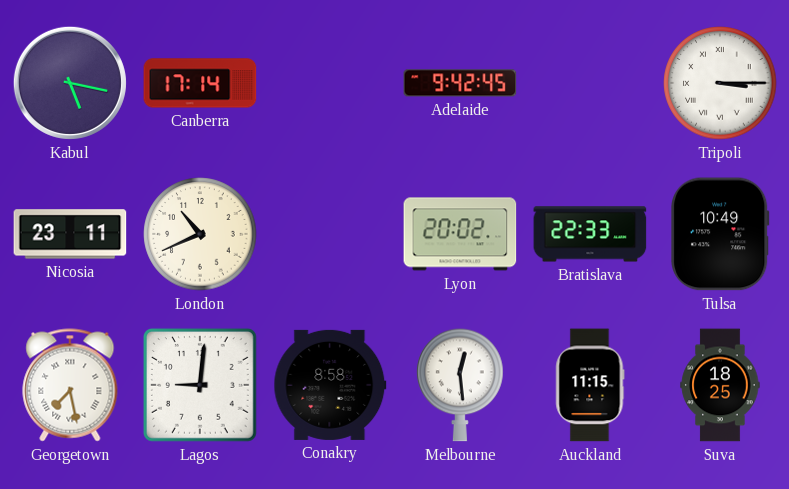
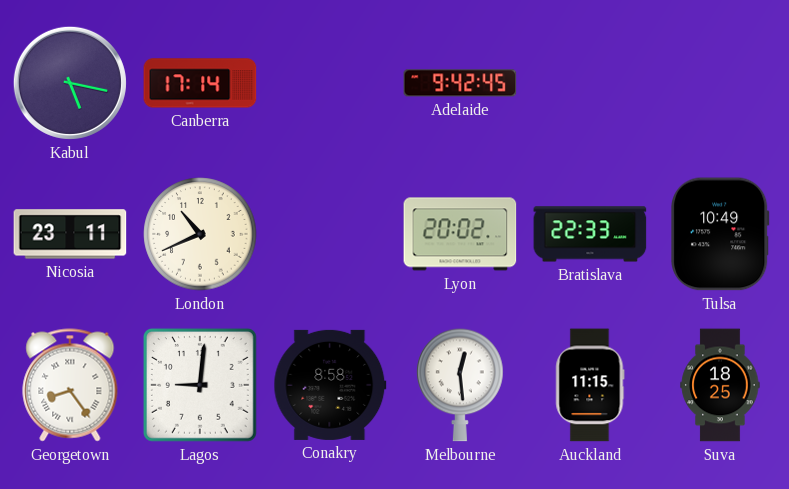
Tripoli: 3:15 -> none
Georgetown: 7:28 -> 8:24
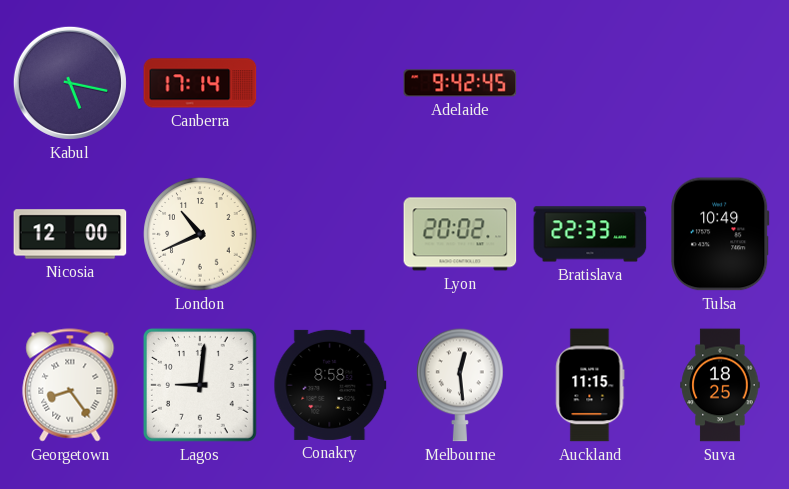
Nicosia: 23:11 -> 12:00
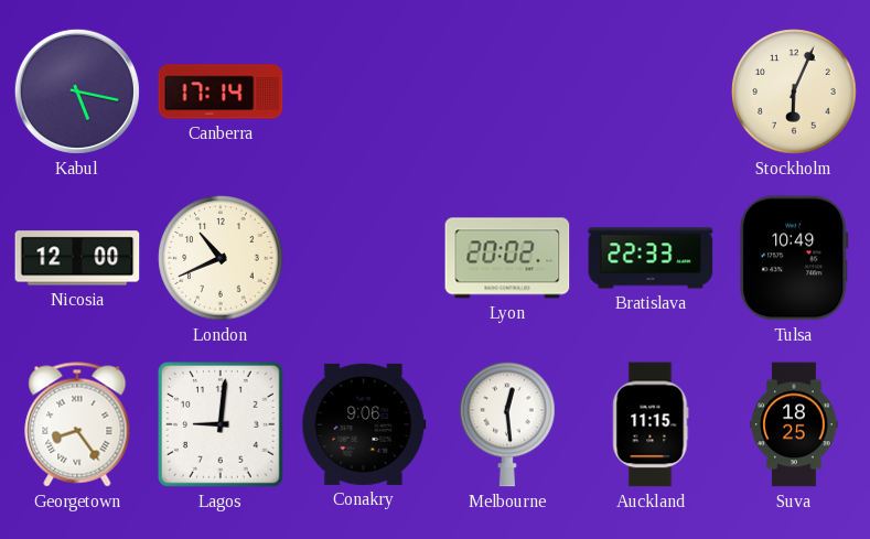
Adelaide: 9:42 -> none
Stockholm: none -> 6:04
Conakry: 8:58 -> 9:06
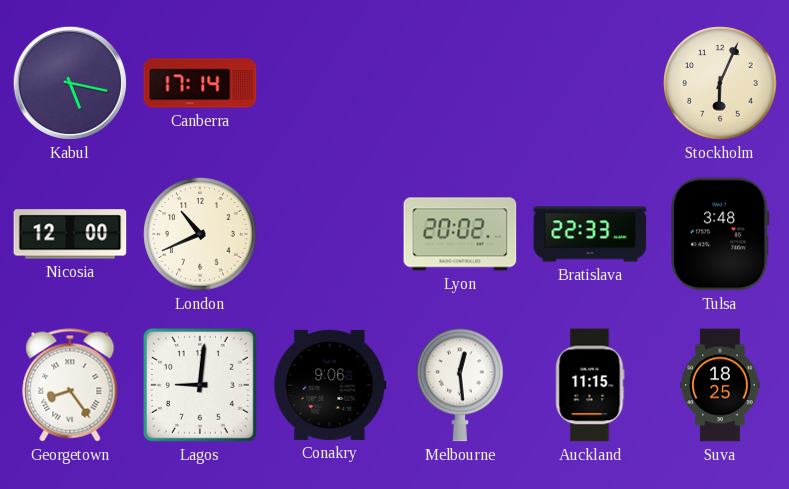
Tulsa: 10:49 -> 3:48
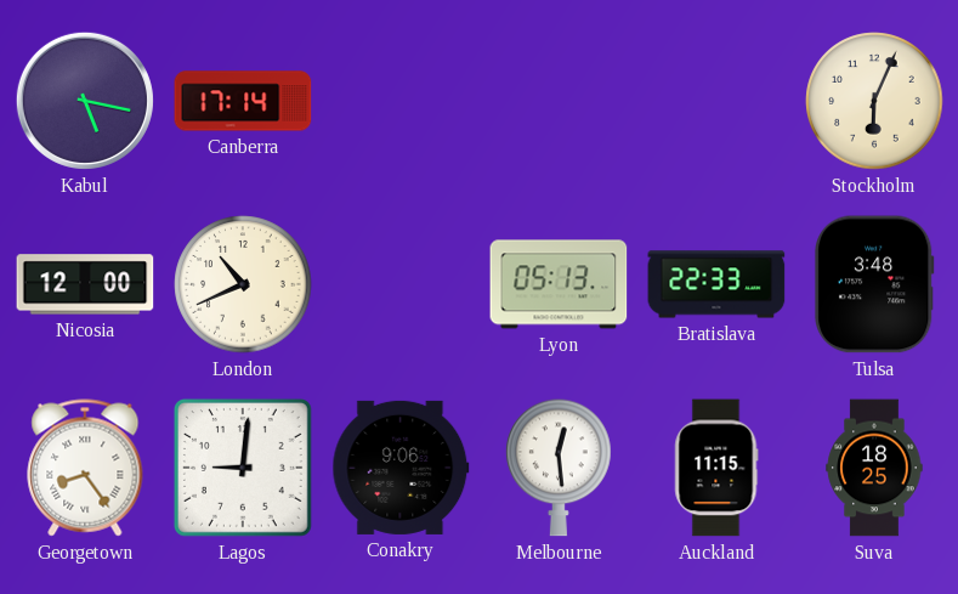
Lyon: 20:02 -> 05:13
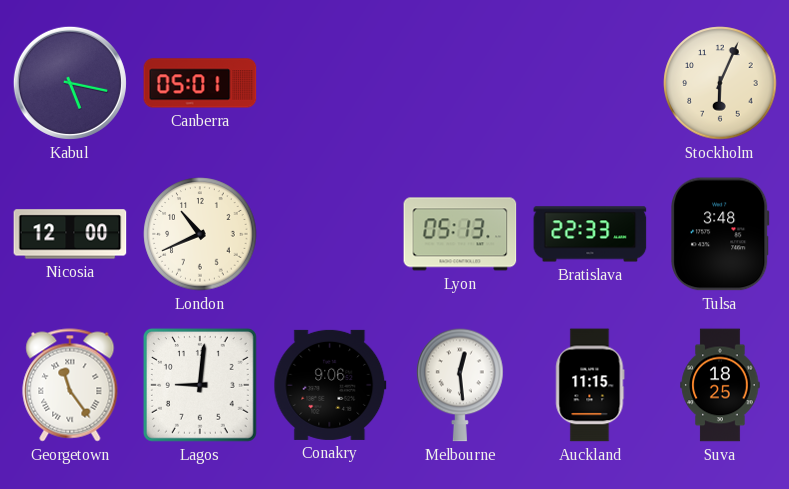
Canberra: 17:14 -> 05:01
Georgetown: 8:24 -> 11:24
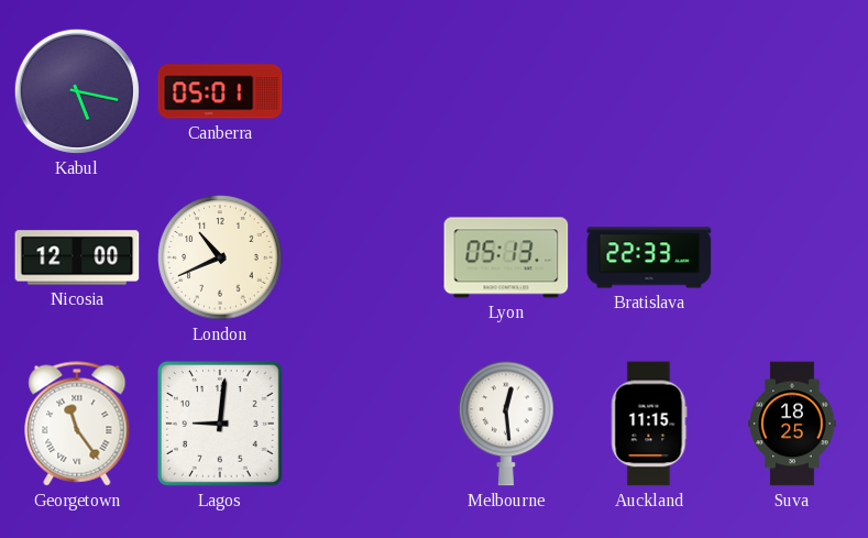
Stockholm: 6:04 -> none
Tulsa: 3:48 -> none
Conakry: 9:06 -> none
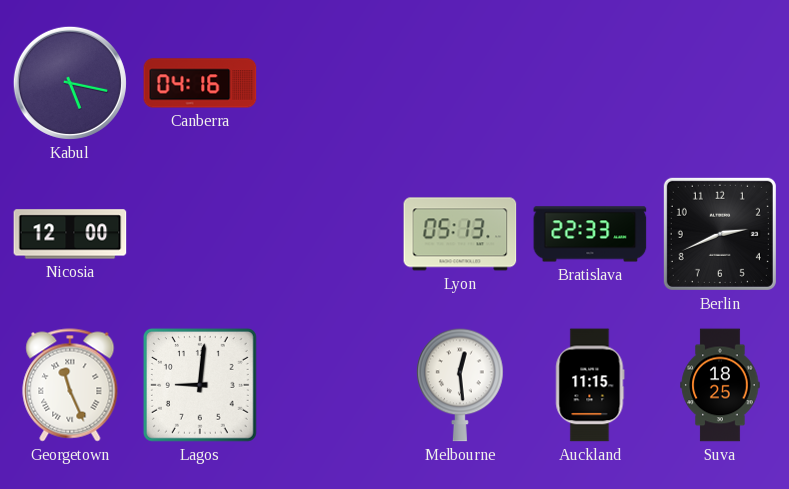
Canberra: 05:01 -> 04:16
London: 10:41 -> none
Berlin: none -> 2:41
Georgetown: 11:24 -> 11:26
